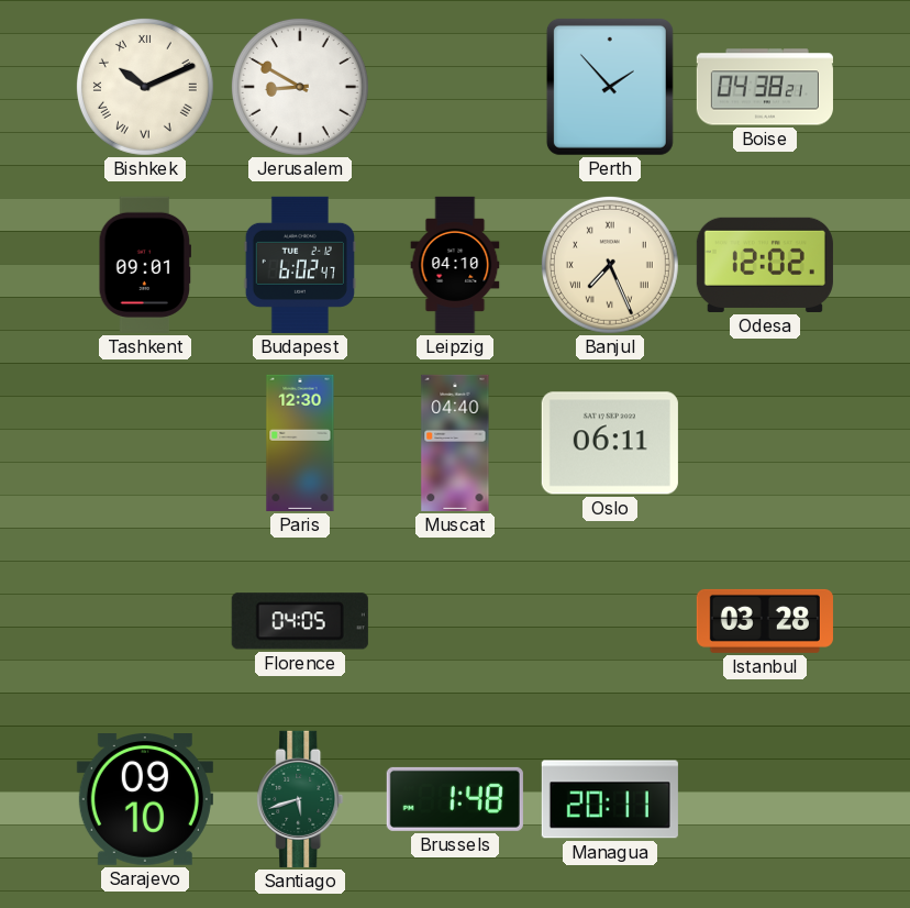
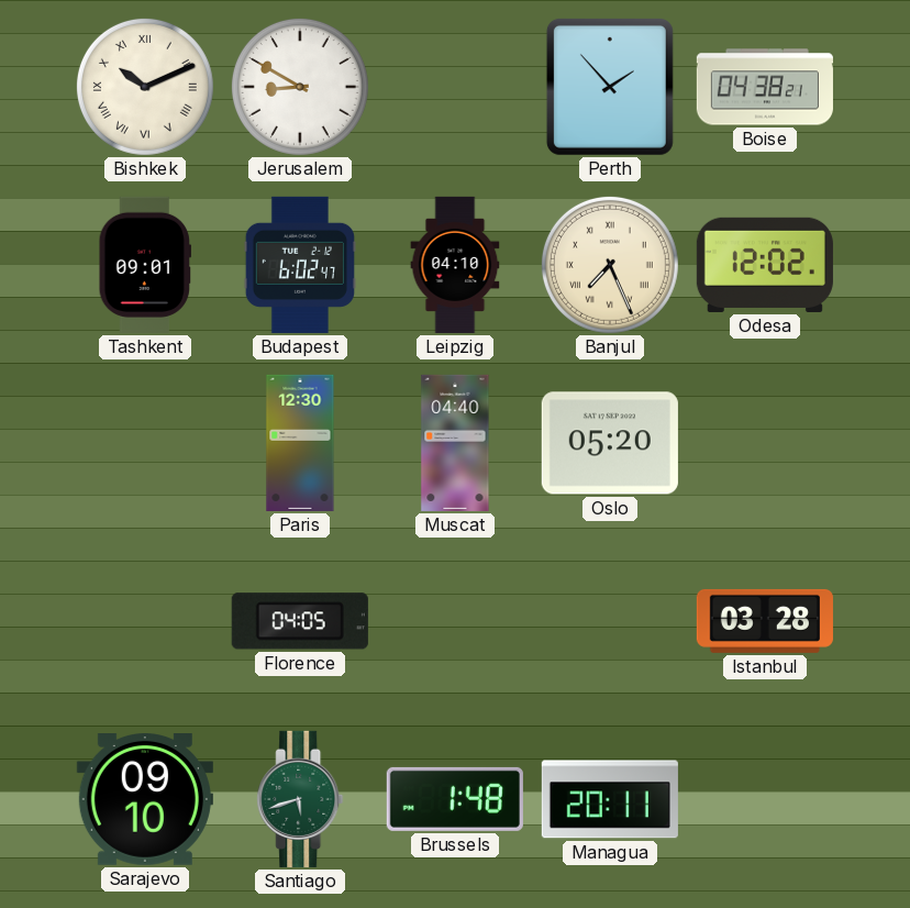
Oslo: 06:11 -> 05:20
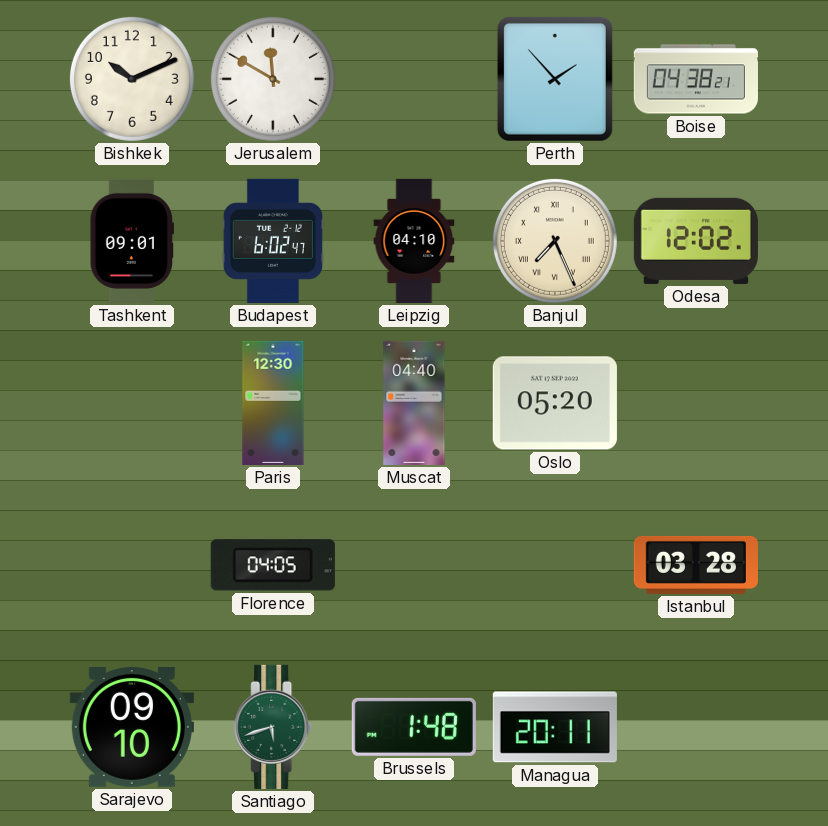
Bishkek numerals: Roman -> Arabic
Jerusalem: 8:50 -> 11:50
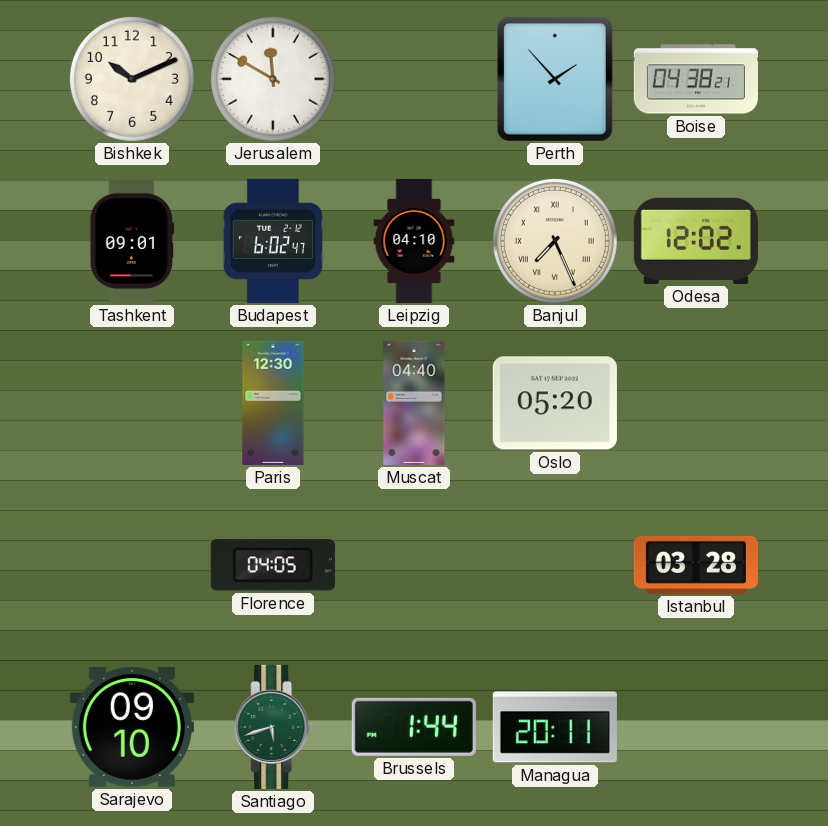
Brussels: 1:48 -> 1:44
